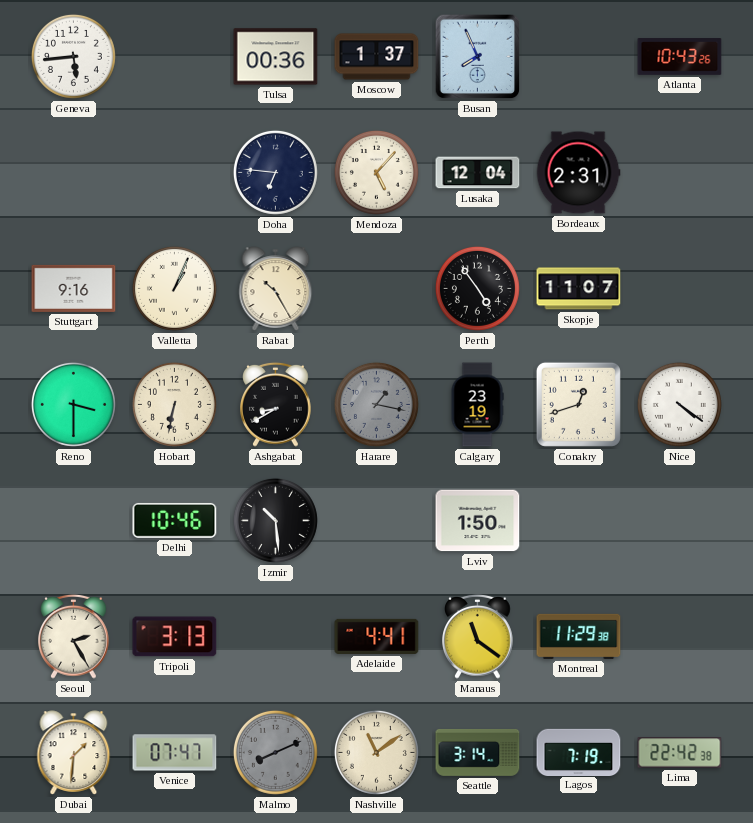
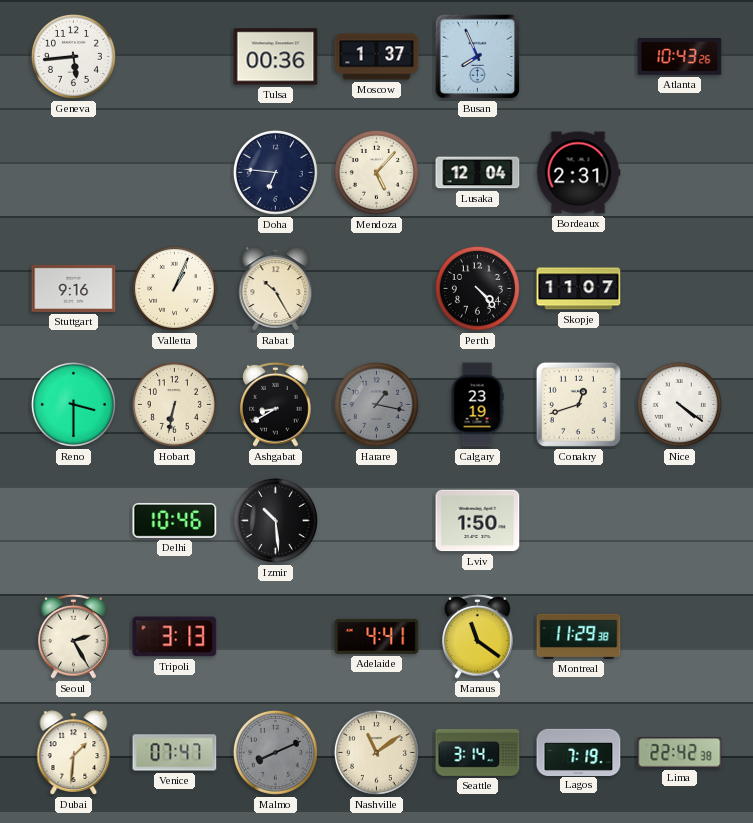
Perth: 4:54 -> 4:23
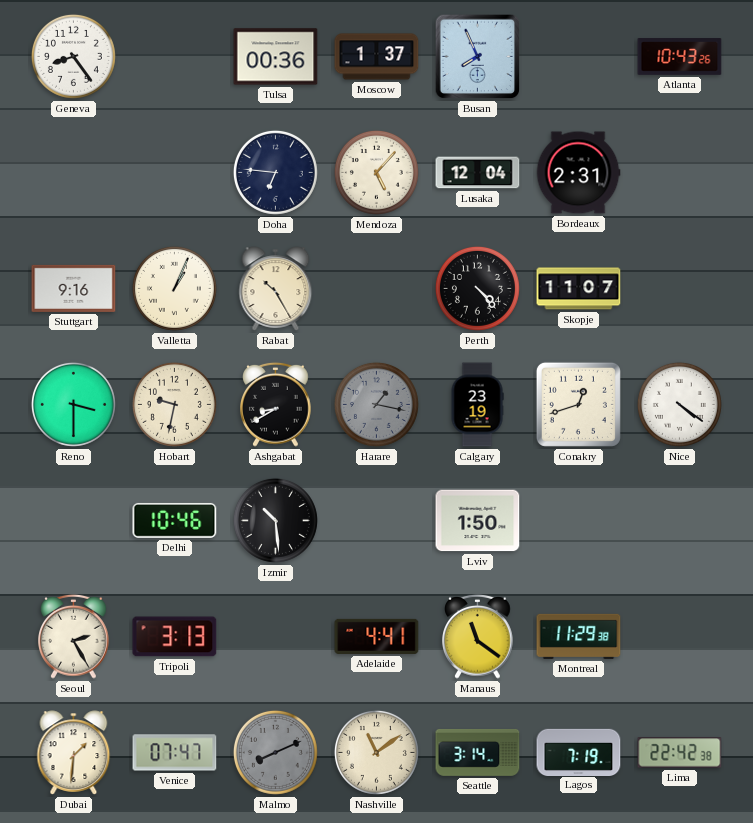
Geneva: 5:44 -> 8:24
Hobart: 6:32 -> 9:32
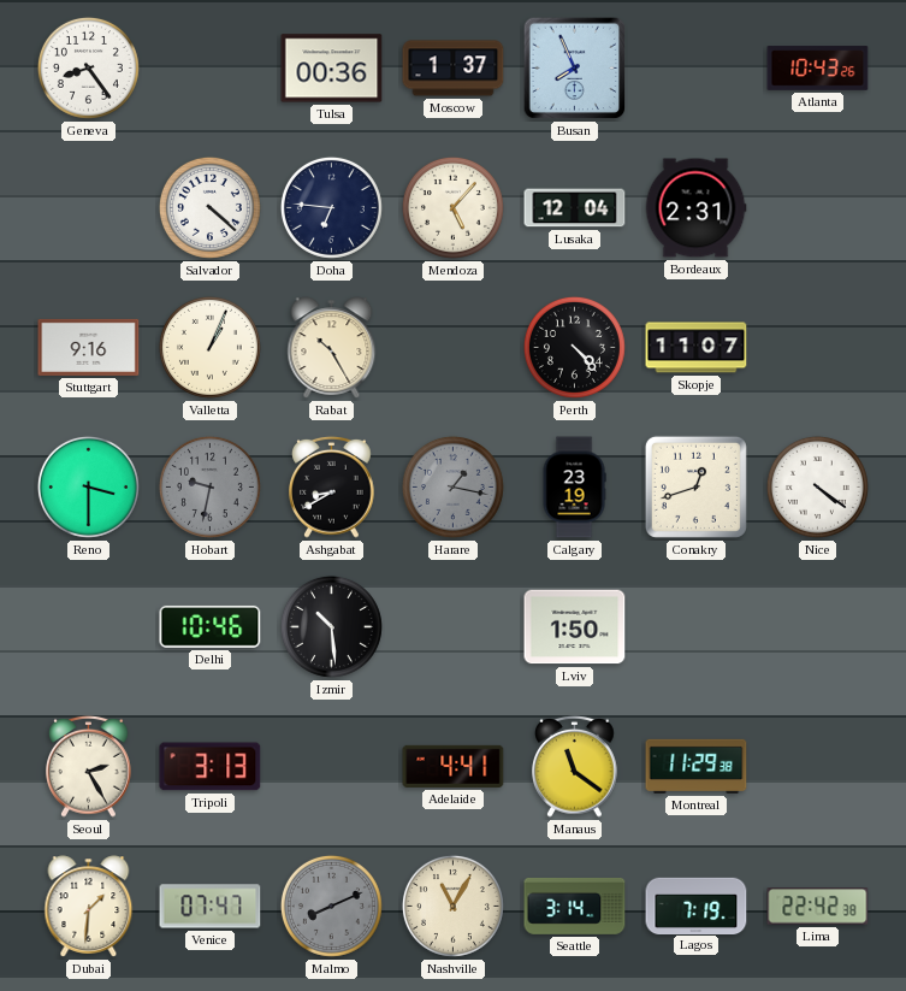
Salvador: none -> 4:22
Hobart dial: cream -> grey
Nashville: 11:09 -> 11:05
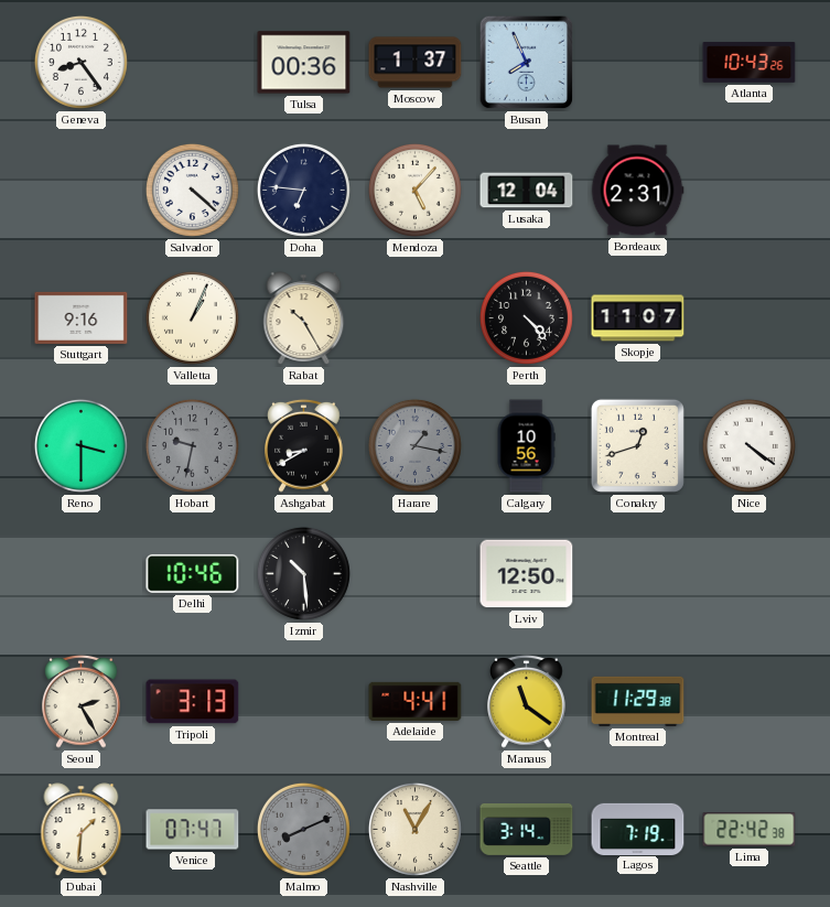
Calgary: 23:19 -> 10:56
Lviv: 1:50 -> 12:50
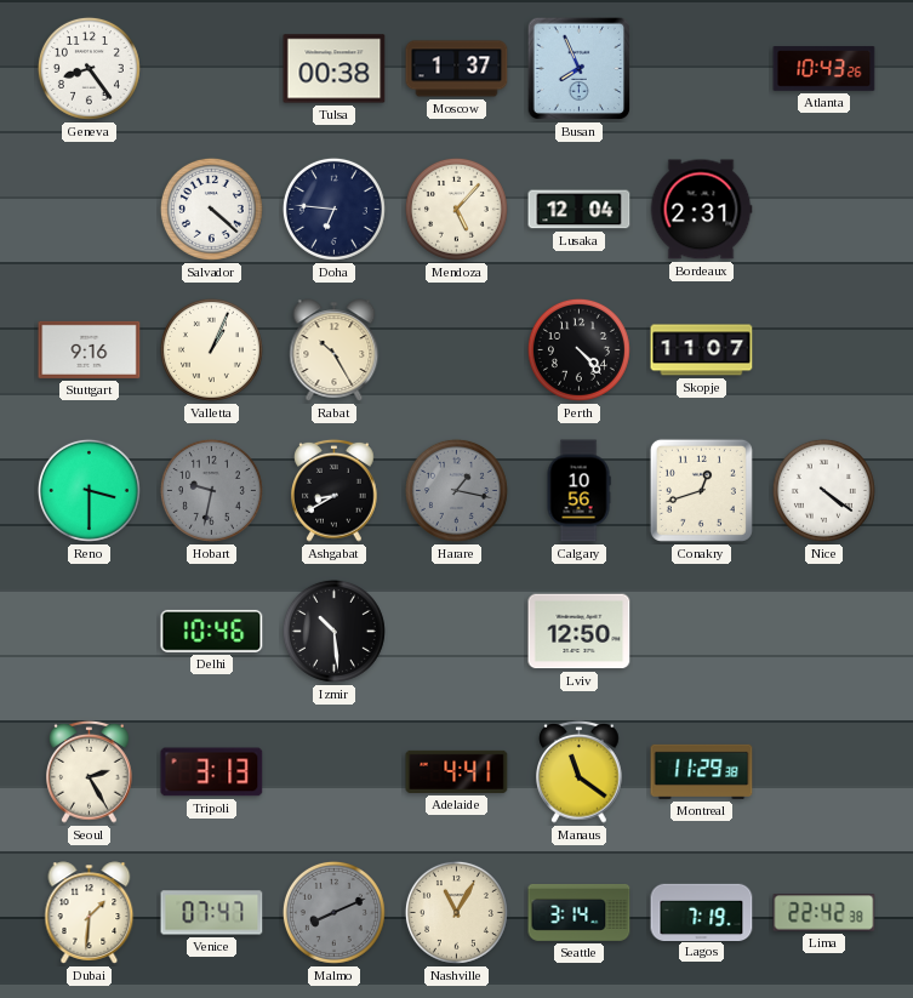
Tulsa: 00:36 -> 00:38
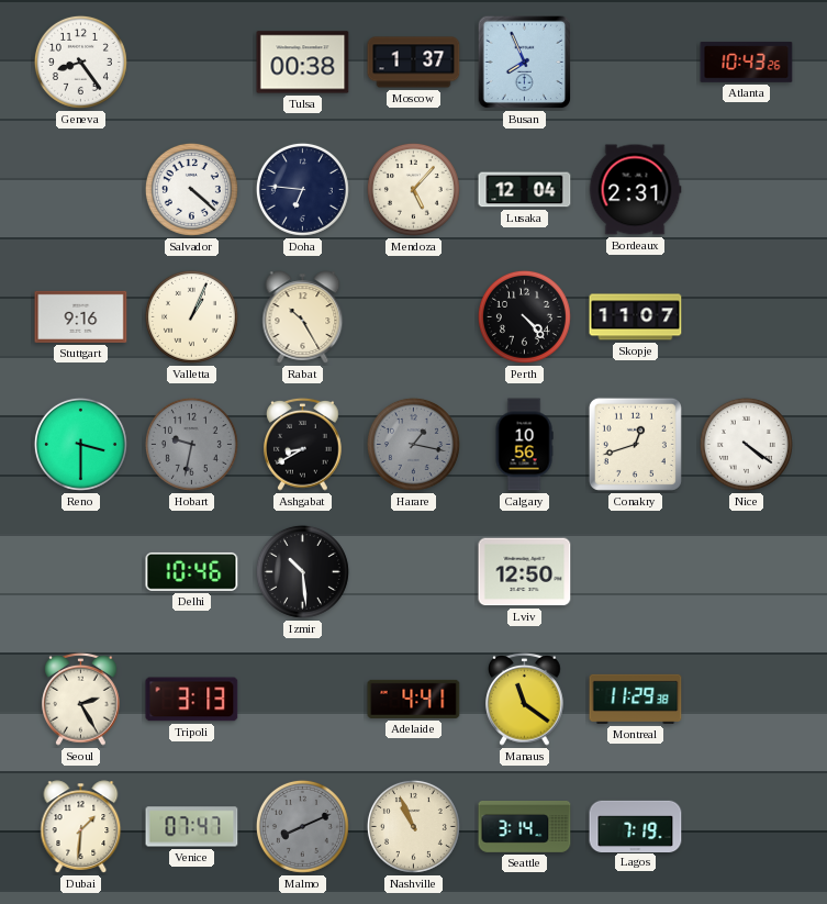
Nashville: 11:05 -> 10:56
Lima: 22:42 -> none
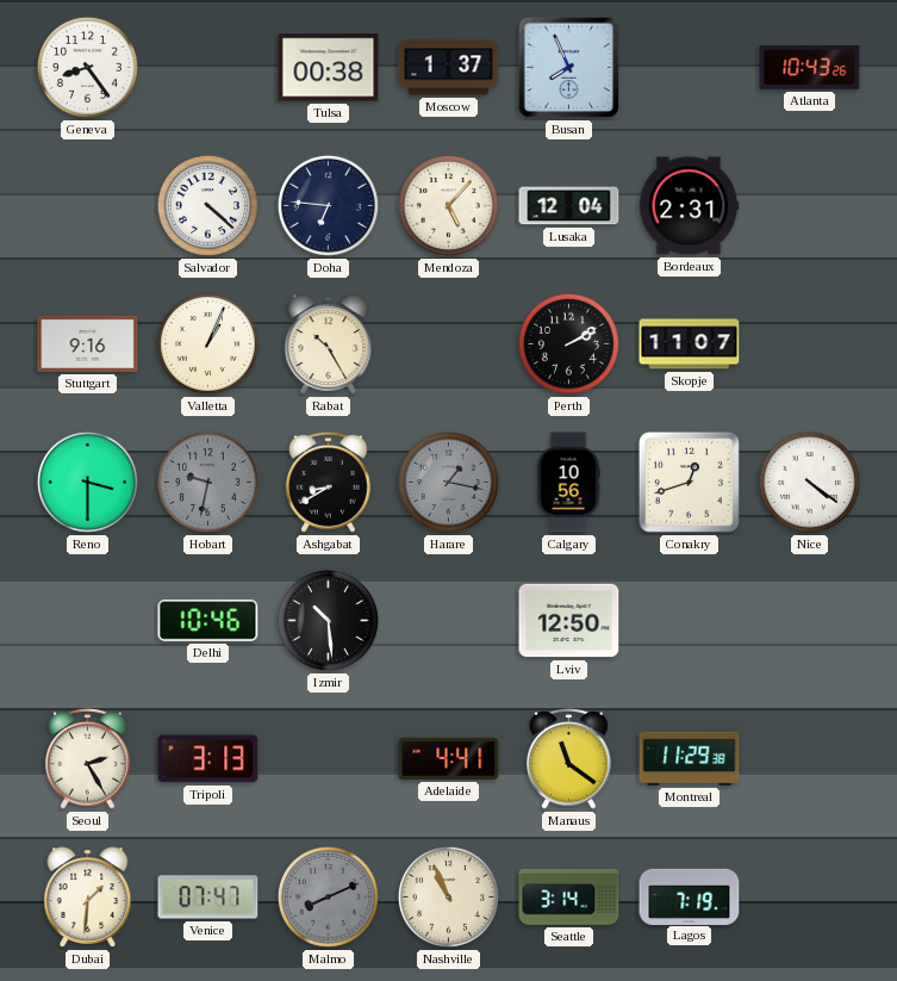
Perth: 4:23 -> 2:10
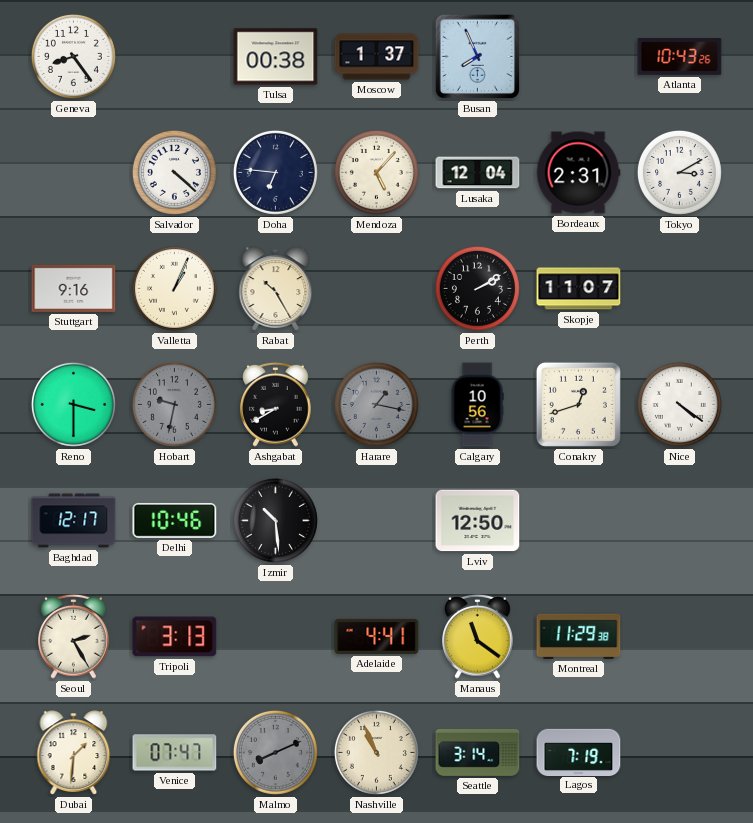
Tokyo: none -> 3:10
Baghdad: none -> 12:17
